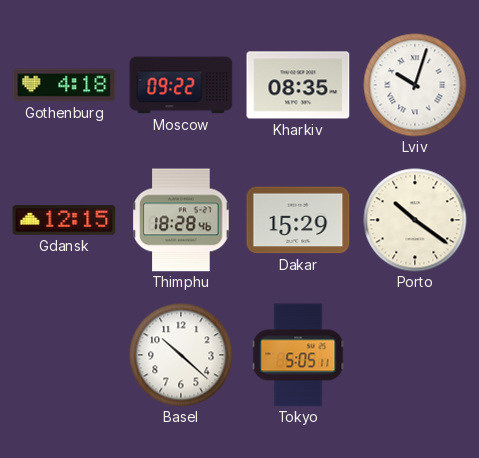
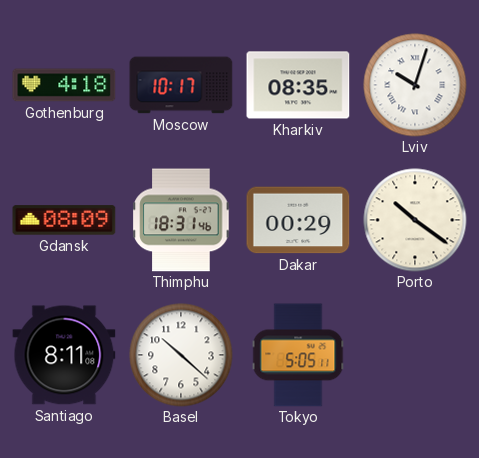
Moscow: 09:22 -> 10:17
Gdansk: 12:15 -> 08:09
Thimphu: 18:28 -> 18:31
Dakar: 15:29 -> 00:29
Santiago: none -> 8:11
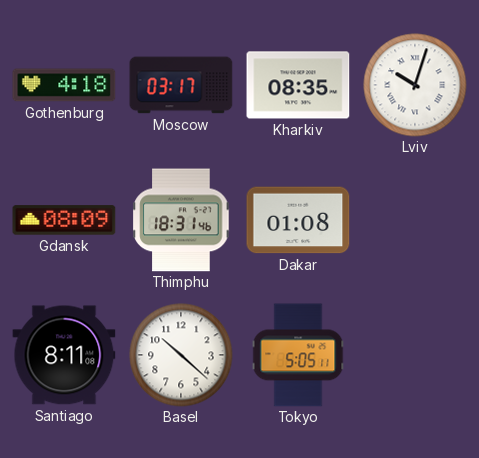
Moscow: 10:17 -> 03:17
Dakar: 00:29 -> 01:08
Porto: 10:21 -> none
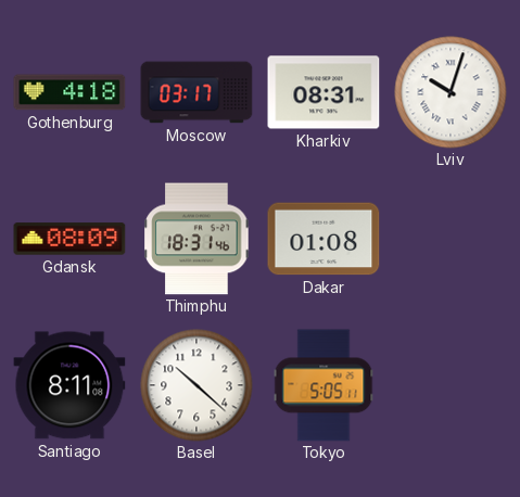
Kharkiv: 08:35 -> 08:31
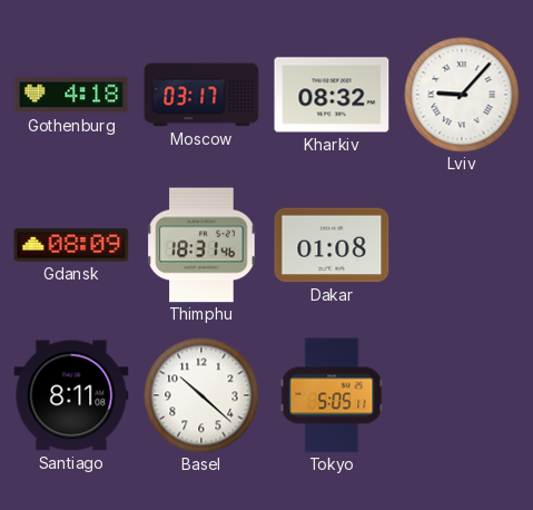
Kharkiv: 08:31 -> 08:32
Lviv: 10:03 -> 9:07
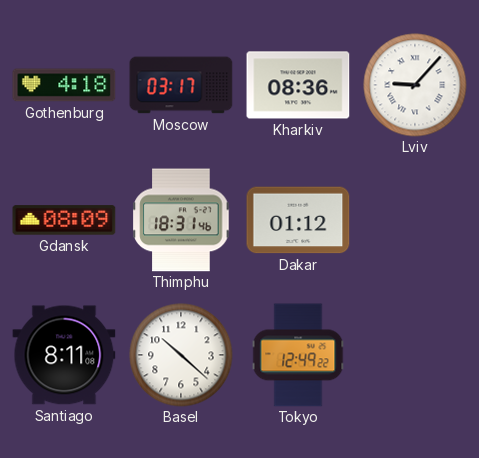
Kharkiv: 08:32 -> 08:36
Dakar: 01:08 -> 01:12
Tokyo: 5:05 -> 12:49
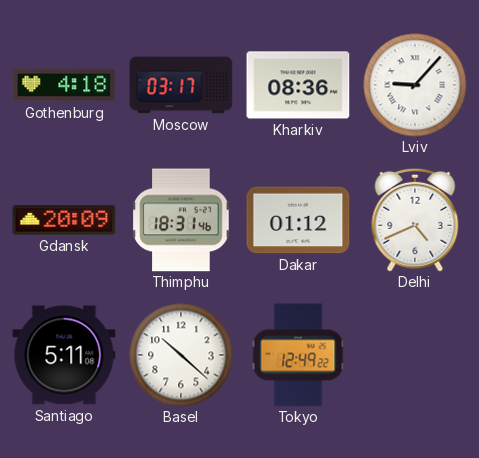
Gdansk: 08:09 -> 20:09
Delhi: none -> 4:41
Santiago: 8:11 -> 5:11
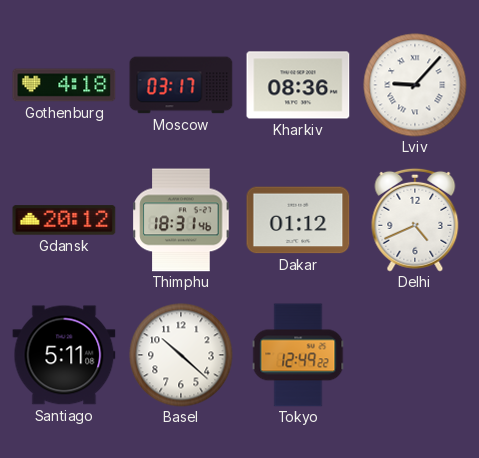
Gdansk: 20:09 -> 20:12
